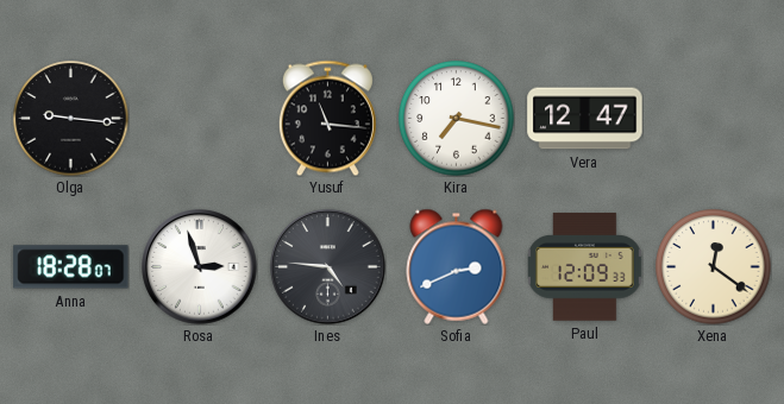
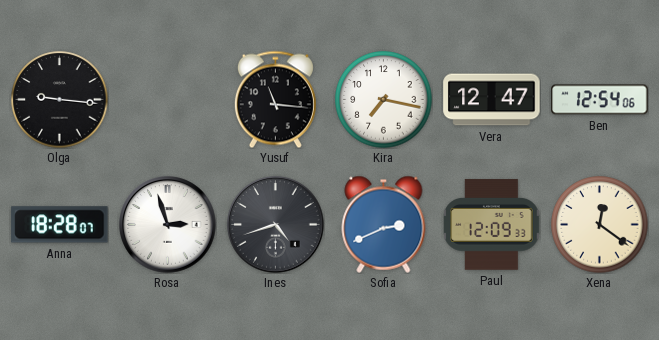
Ben: none -> 12:54
Ines: 4:46 -> 4:42
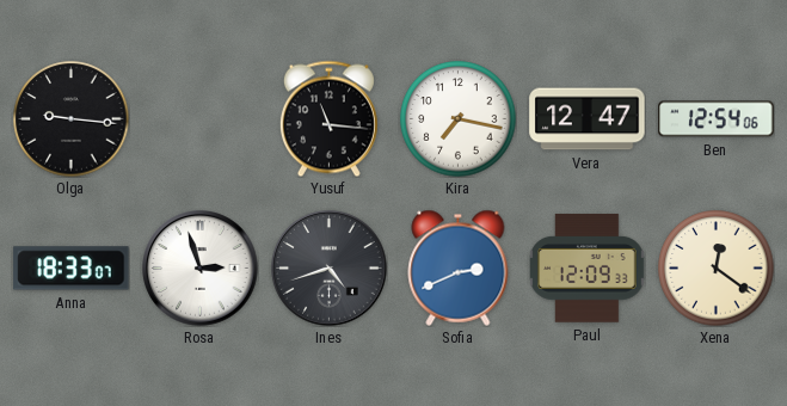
Anna: 18:28 -> 18:33
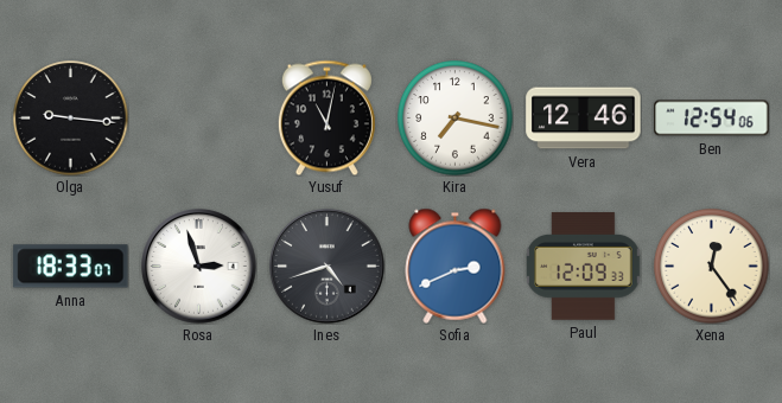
Yusuf: 11:16 -> 11:02
Vera: 12:47 -> 12:46
Xena: 12:21 -> 12:24
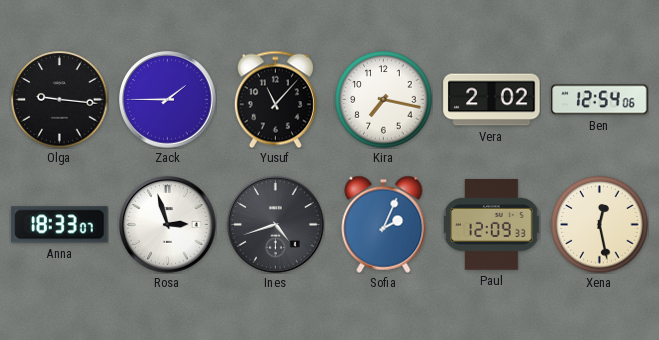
Zack: none -> 1:45
Yusuf: 11:02 -> 11:07
Vera: 12:46 -> 2:02
Sofia: 2:41 -> 2:04
Xena: 12:24 -> 12:28
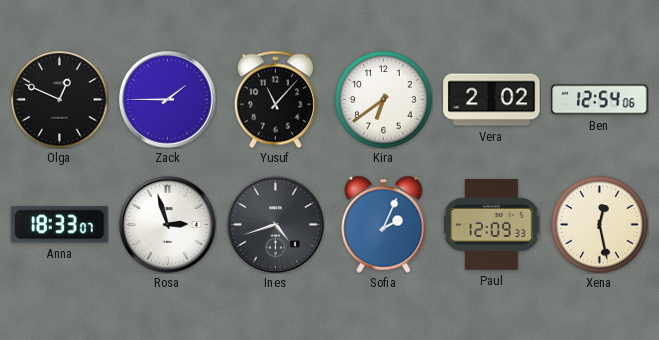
Olga: 9:16 -> 12:49
Kira: 7:17 -> 6:39
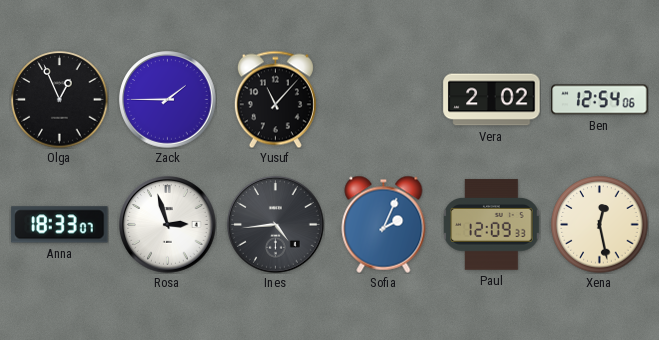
Olga: 12:49 -> 12:56
Kira: 6:39 -> none
Ines: 4:42 -> 4:44
